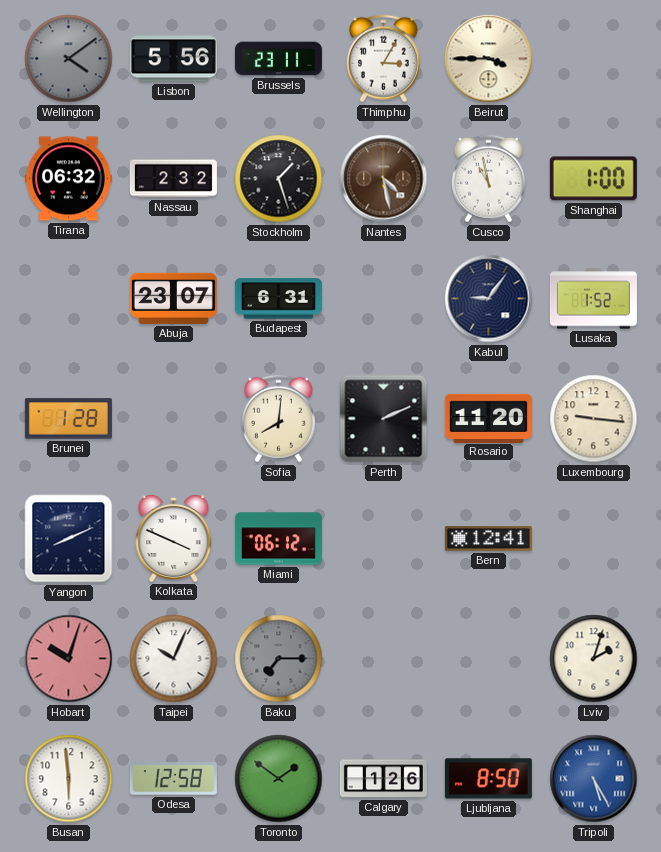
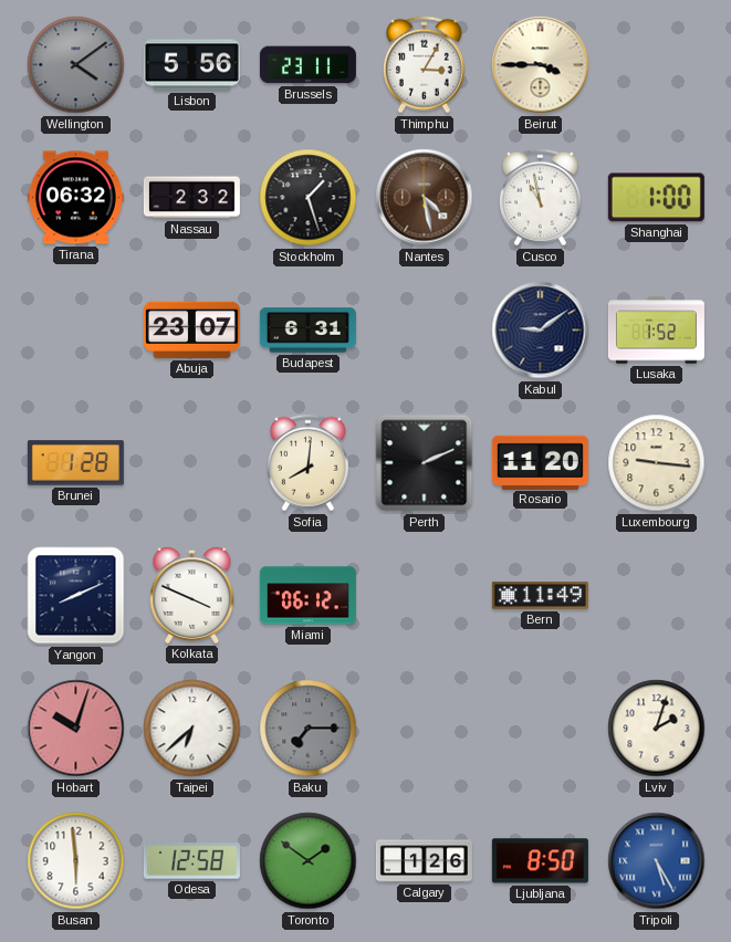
Kabul: 9:06 -> 9:09
Bern: 12:41 -> 11:49
Taipei: 10:04 -> 6:38
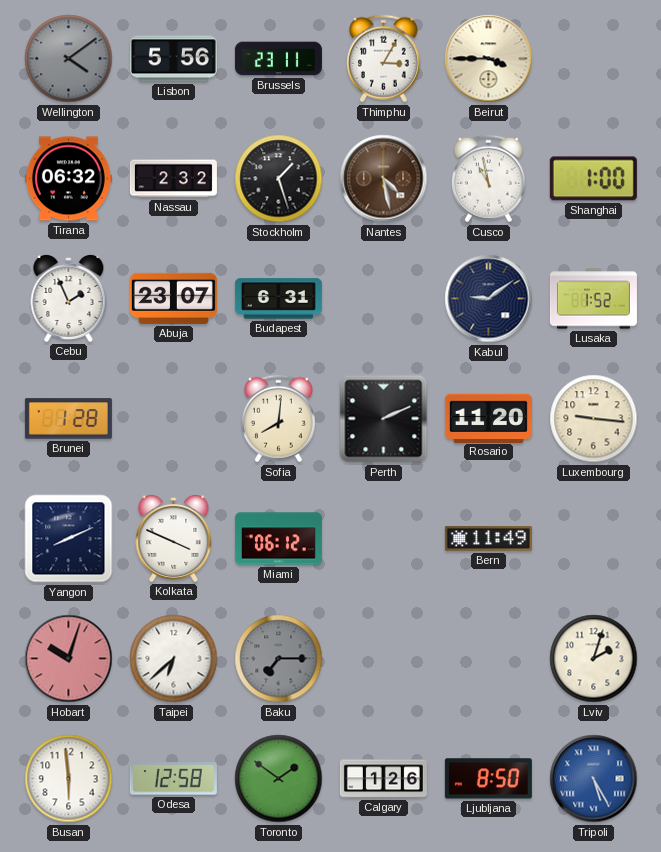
Cebu: none -> 1:56
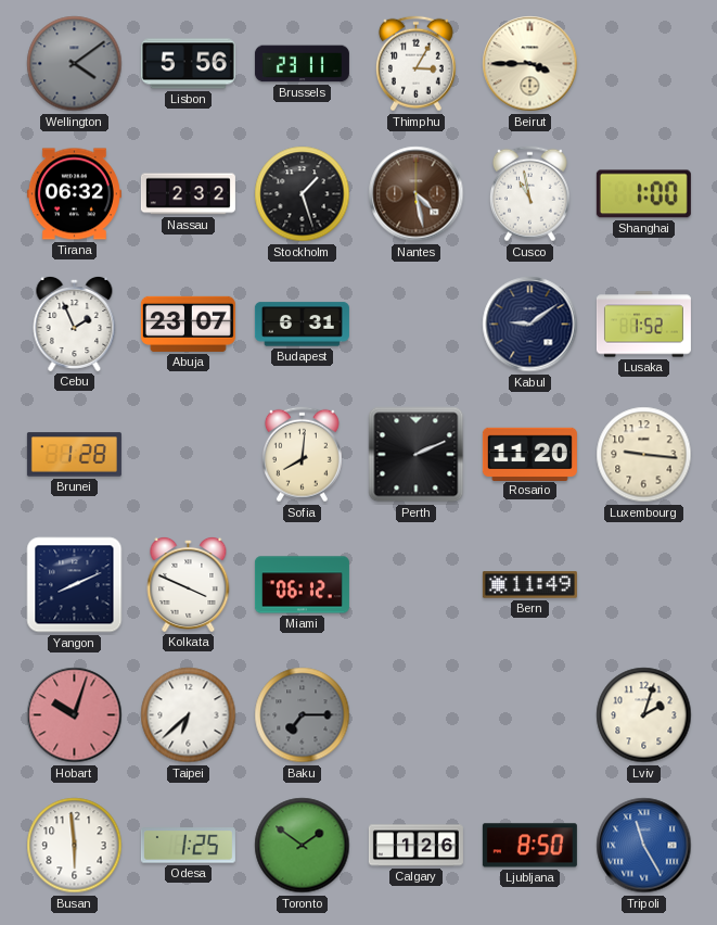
Odesa: 12:58 -> 1:25
Tripoli: 5:25 -> 11:25
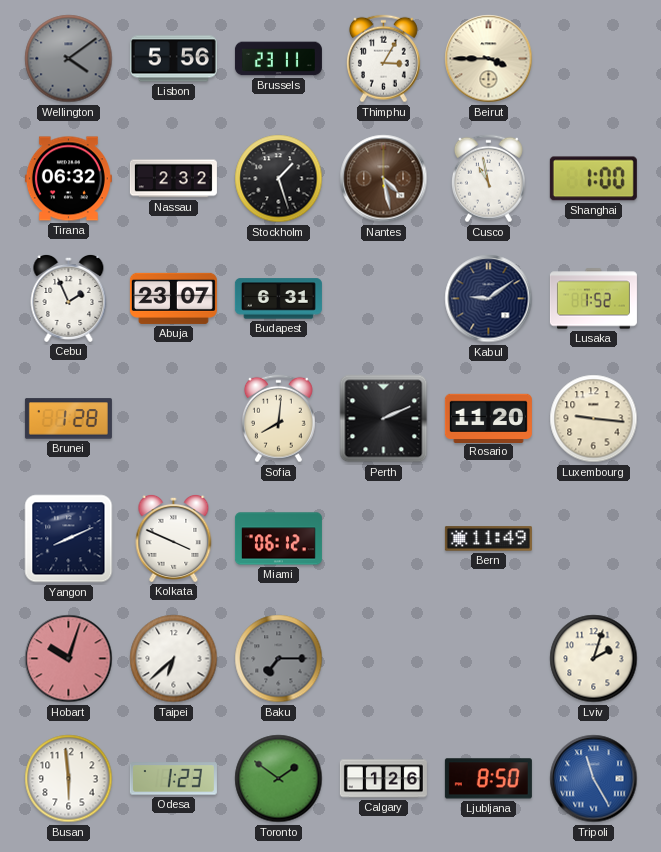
Odesa: 1:25 -> 1:23
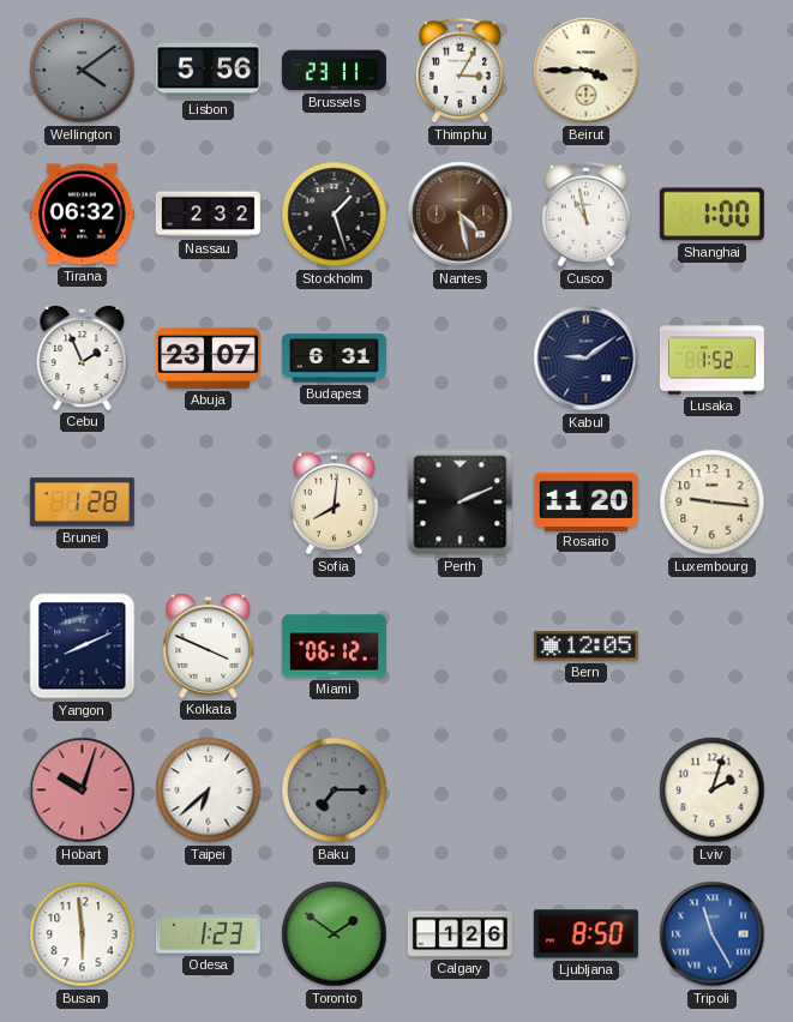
Bern: 11:49 -> 12:05
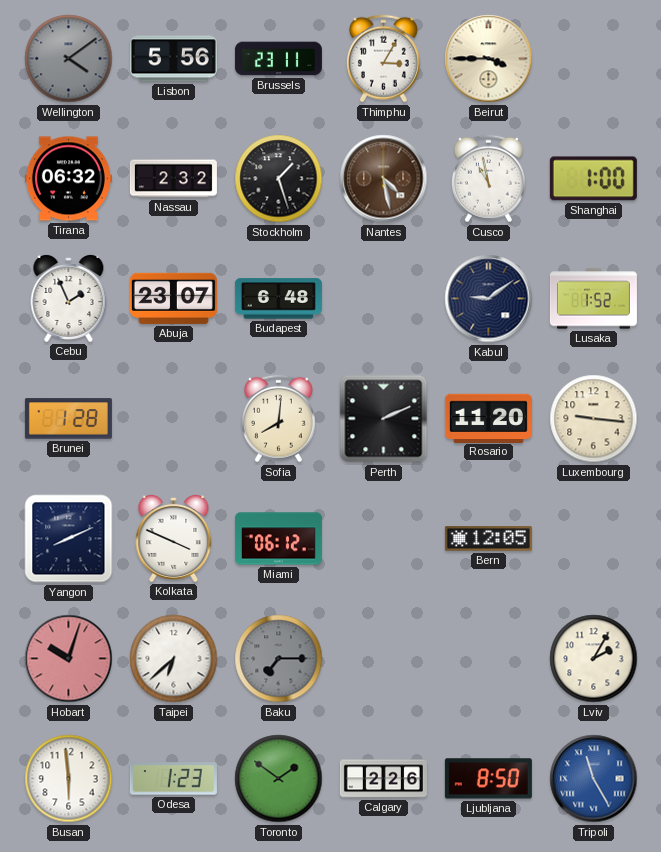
Budapest: 6:31 -> 6:48
Lviv: 2:03 -> 2:05
Calgary: 1:26 -> 2:26
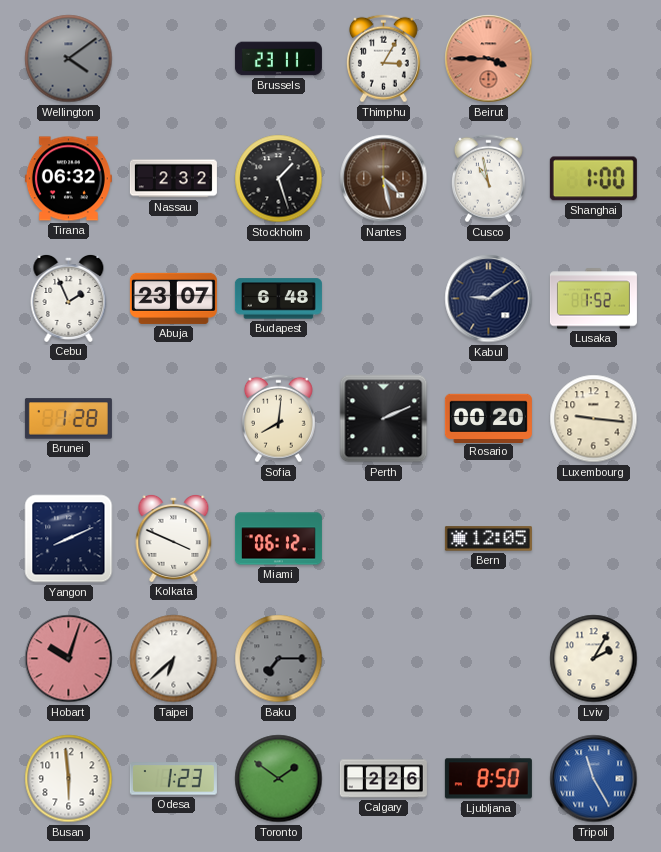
Lisbon: 5:56 -> none
Beirut dial: cream -> salmon
Rosario: 11:20 -> 00:20
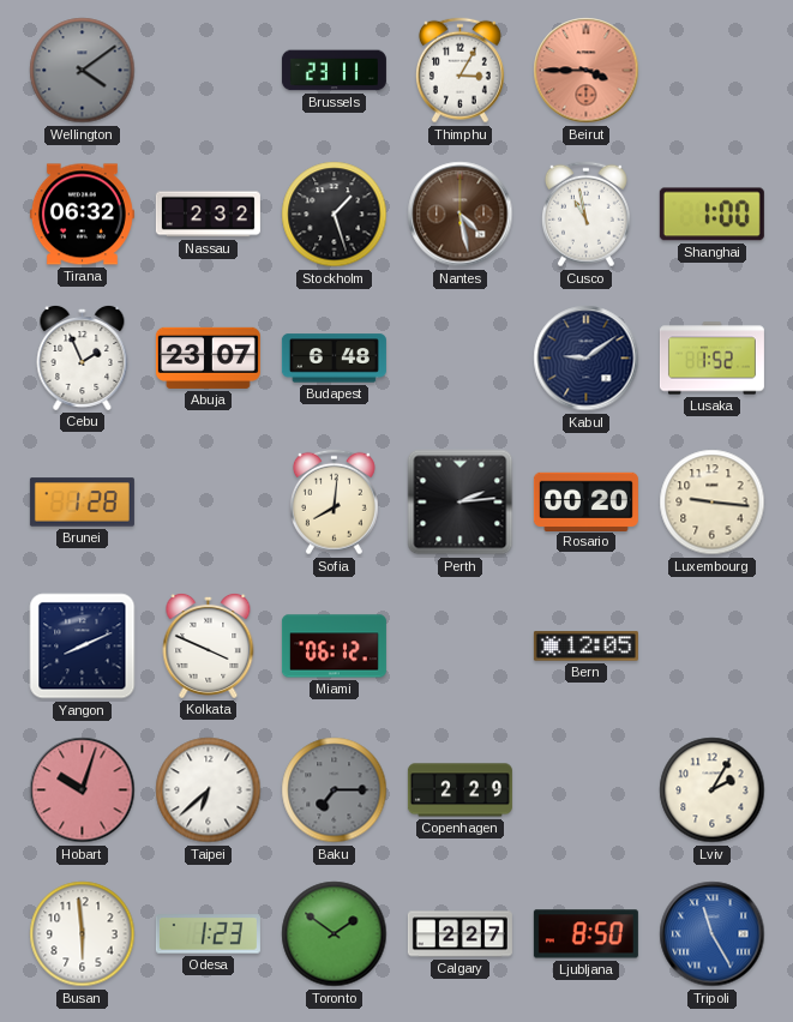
Perth: 2:11 -> 2:14
Copenhagen: none -> 2:29
Calgary: 2:26 -> 2:27
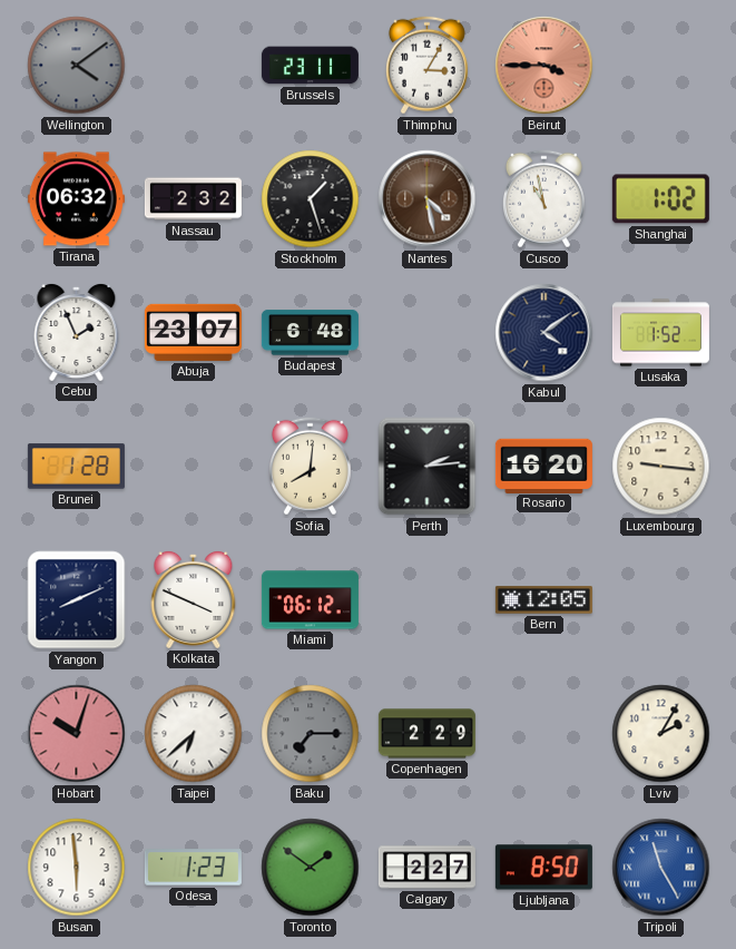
Shanghai: 1:00 -> 1:02
Kabul: 9:09 -> 4:09
Rosario: 00:20 -> 16:20
